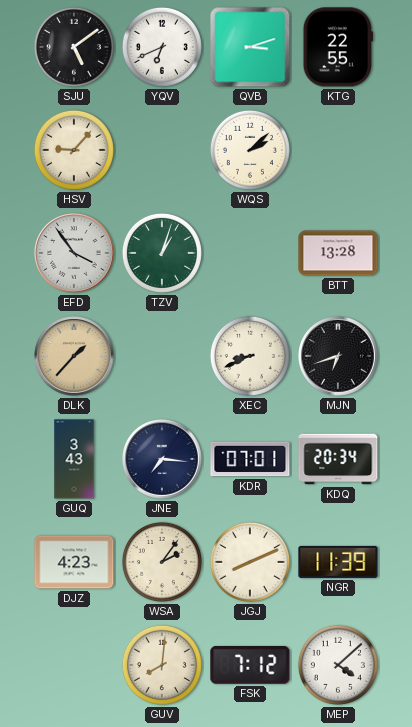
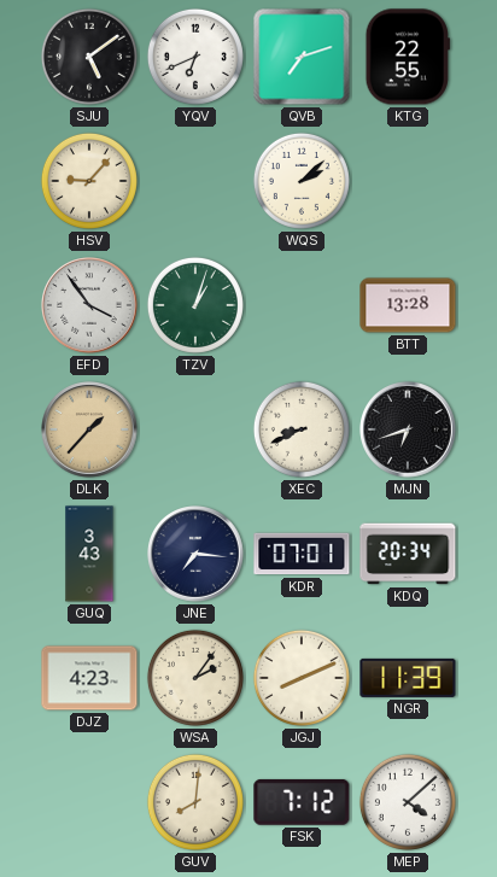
QVB: 3:12 -> 7:12
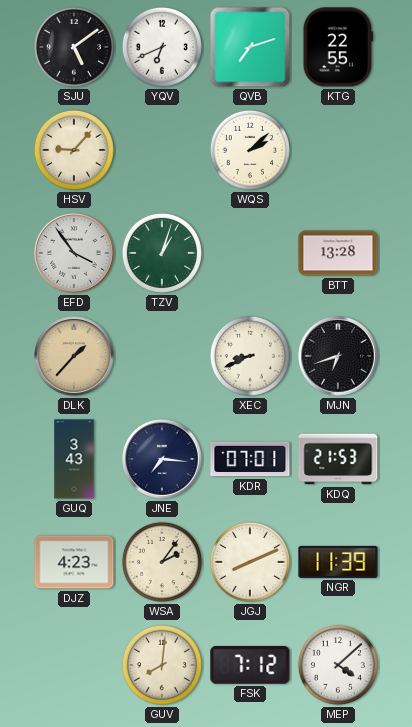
KDQ: 20:34 -> 21:53
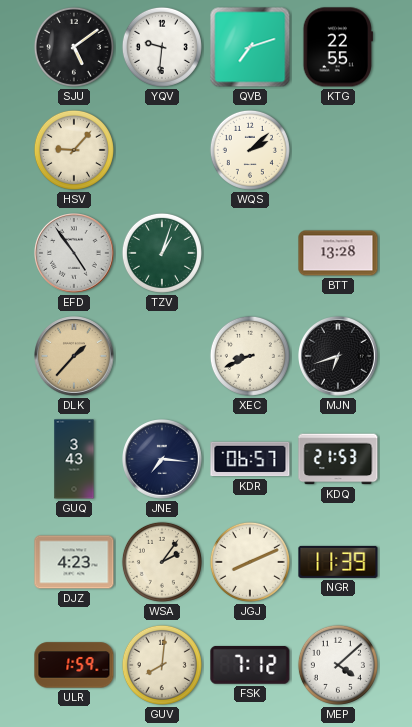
YQV: 6:41 -> 9:31
EFD: 3:54 -> 4:54
KDR: 07:01 -> 06:57
ULR: none -> 1:59
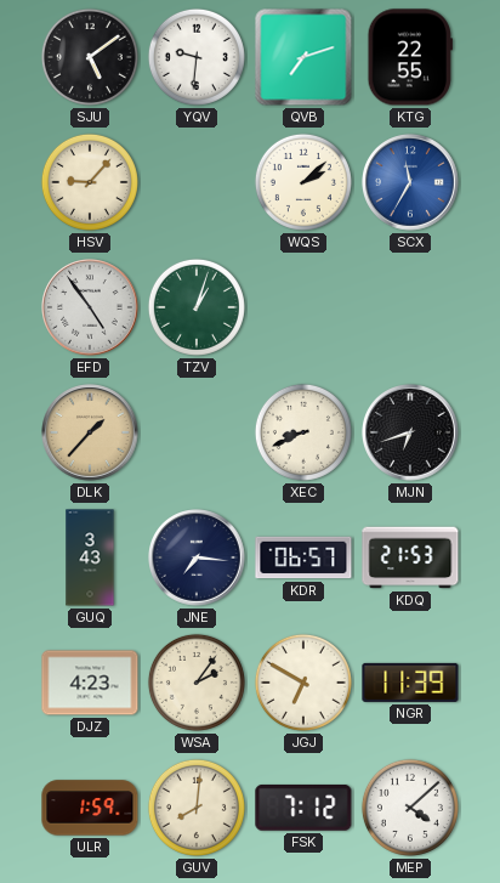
SCX: none -> 11:35
BTT: 13:28 -> none
JGJ: 8:11 -> 6:50
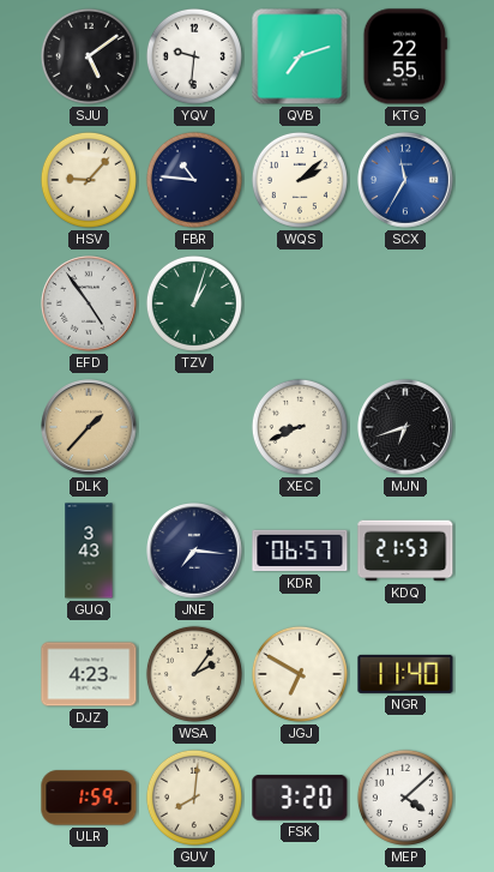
FBR: none -> 10:46
NGR: 11:39 -> 11:40
FSK: 7:12 -> 3:20
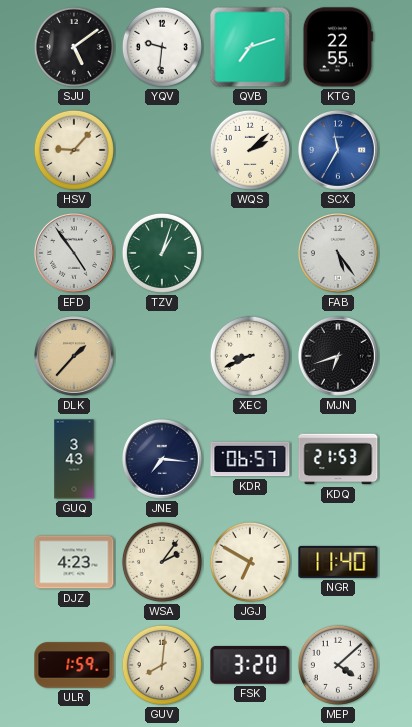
FBR: 10:46 -> none
FAB: none -> 5:24
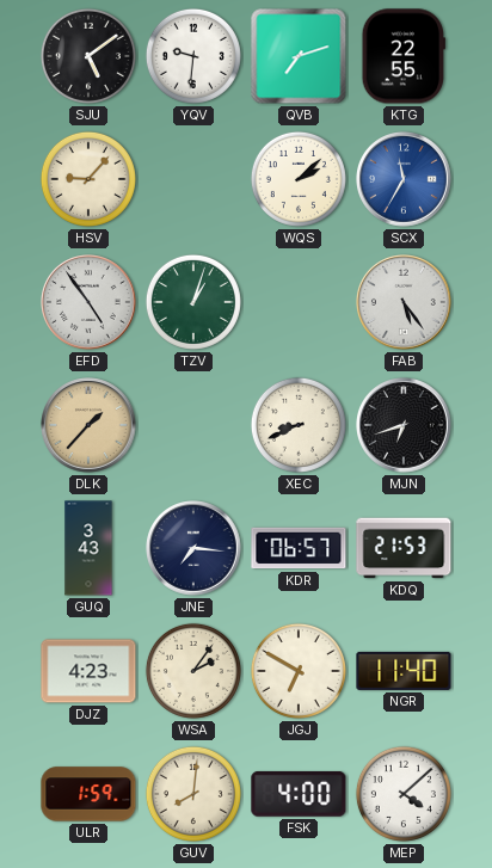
FSK: 3:20 -> 4:00
